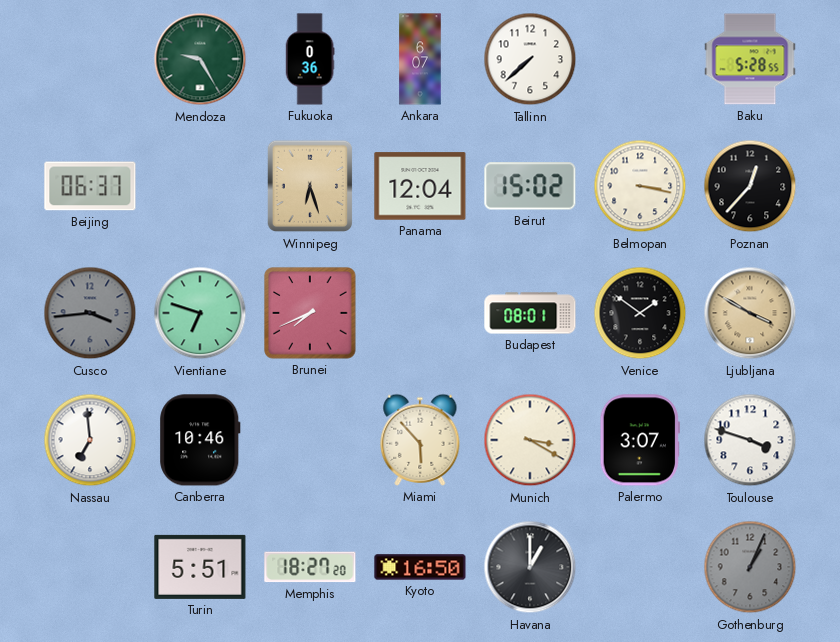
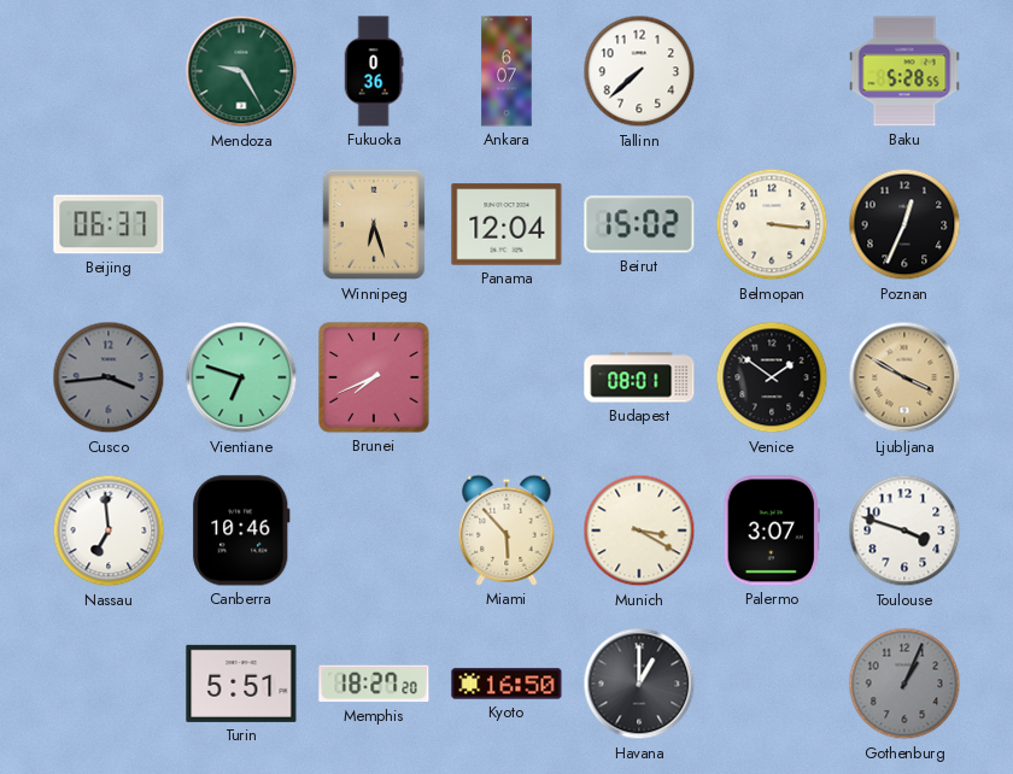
Belmopan: 3:17 -> 3:16
Poznan: 12:37 -> 12:34
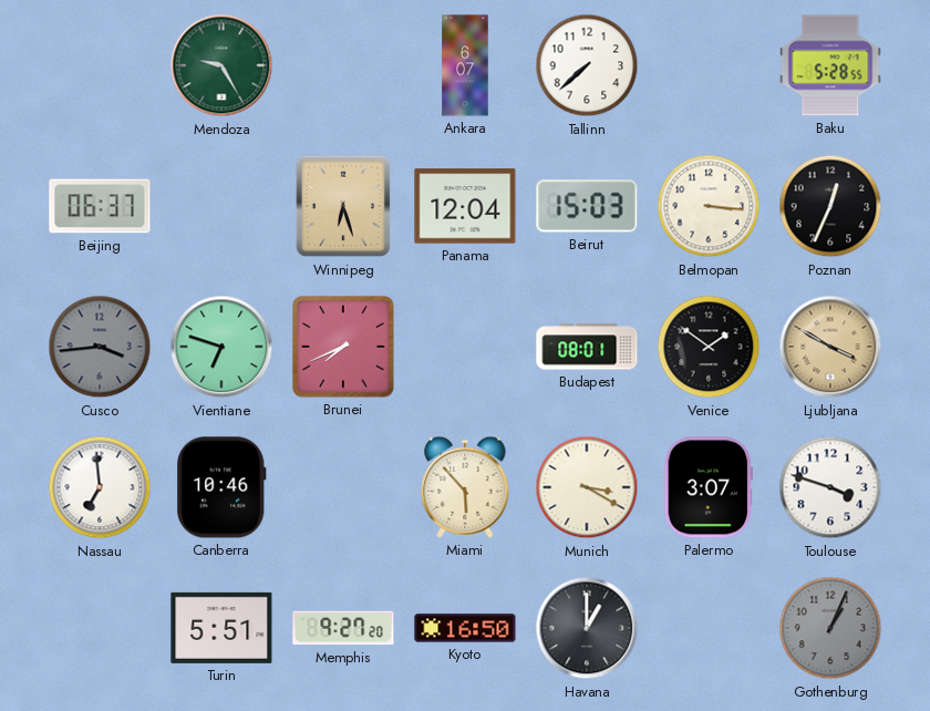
Fukuoka: 0:36 -> none
Beirut: 15:02 -> 15:03
Memphis: 18:27 -> 9:27
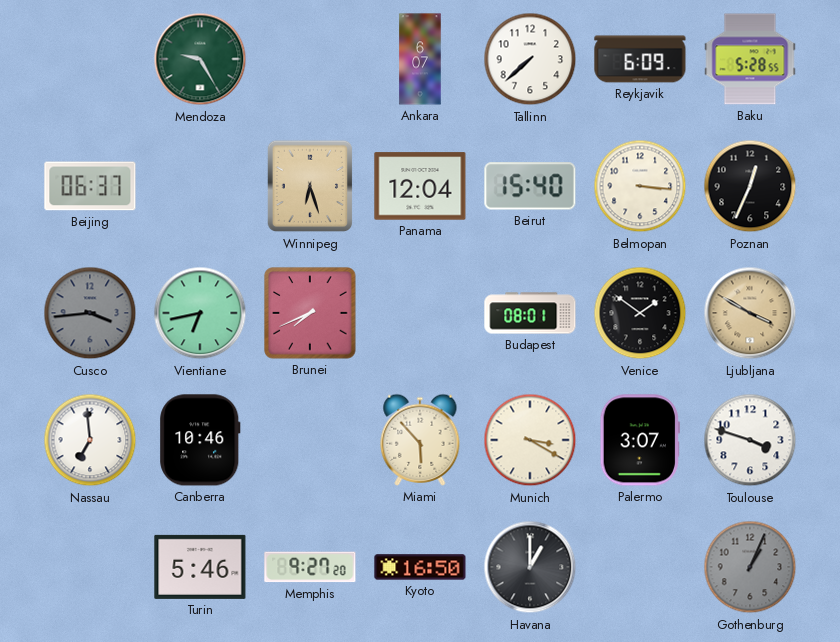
Reykjavik: none -> 6:09
Beirut: 15:03 -> 15:40
Vientiane: 6:48 -> 6:43
Turin: 5:51 -> 5:46
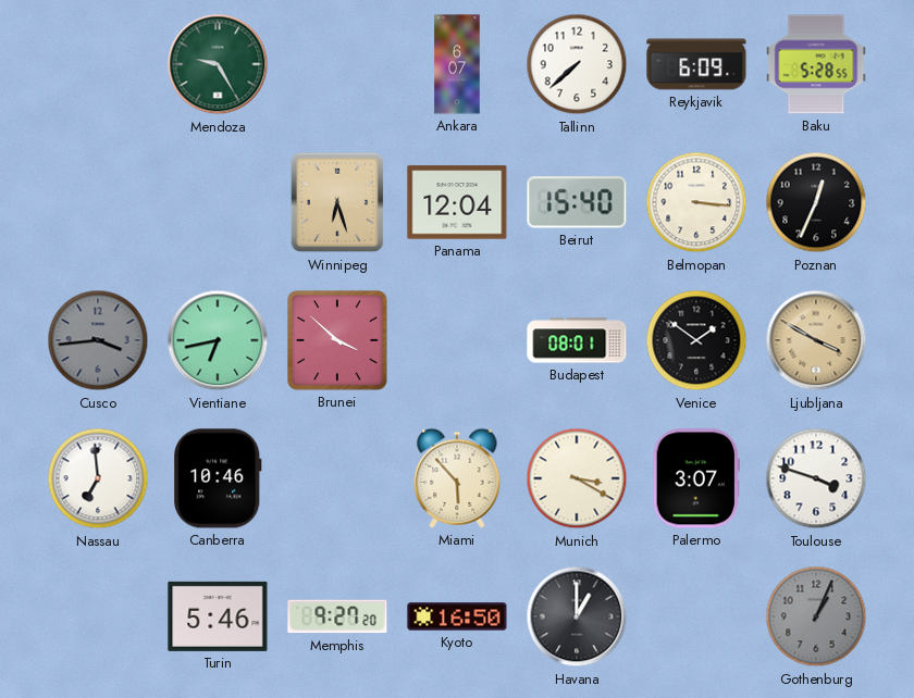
Beijing: 06:37 -> none
Brunei: 7:41 -> 3:52
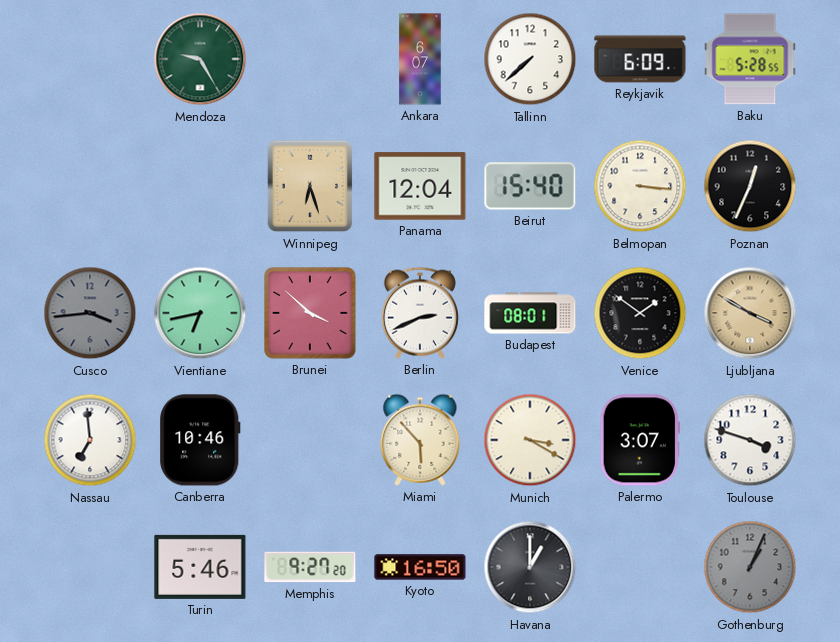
Berlin: none -> 2:41
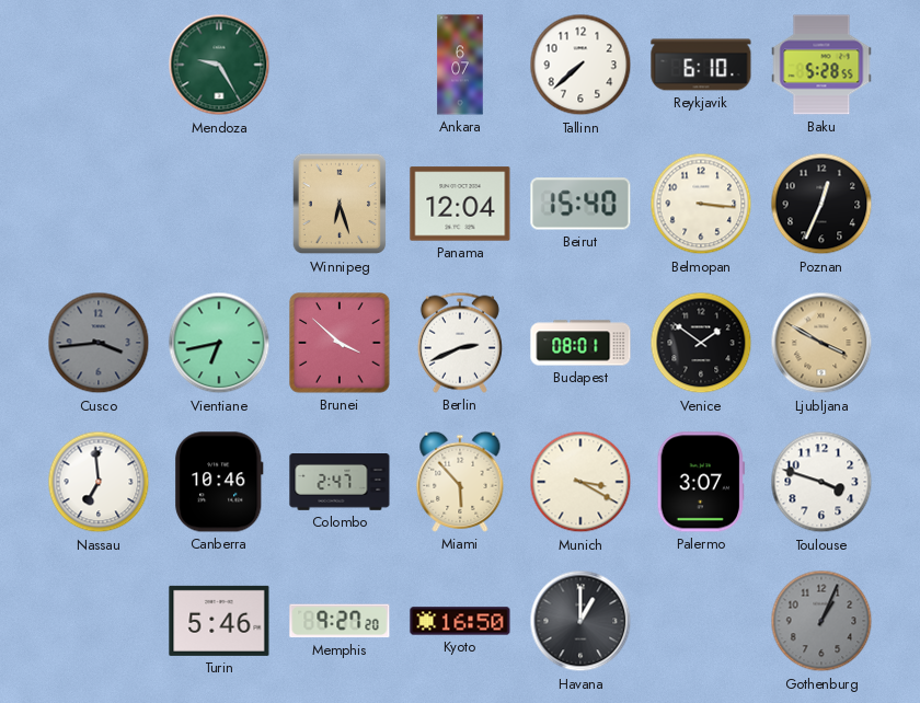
Reykjavik: 6:09 -> 6:10
Colombo: none -> 2:47
